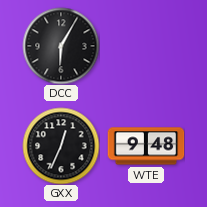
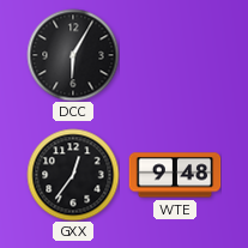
GXX: 12:34 -> 12:36
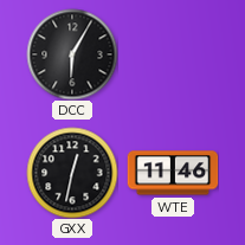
GXX: 12:36 -> 12:32
WTE: 9:48 -> 11:46
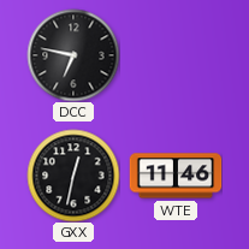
DCC: 6:05 -> 6:47
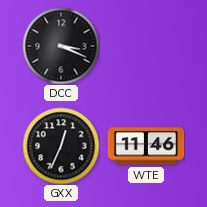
DCC: 6:47 -> 3:19
GXX: 12:32 -> 12:34
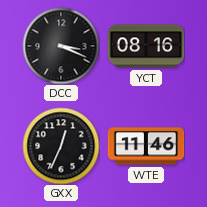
YCT: none -> 08:16
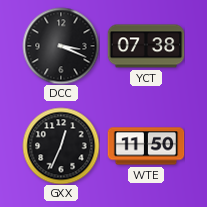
YCT: 08:16 -> 07:38
WTE: 11:46 -> 11:50
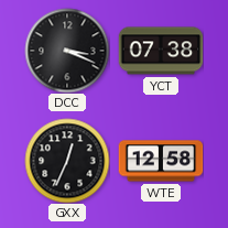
WTE: 11:50 -> 12:58
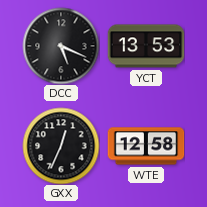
DCC: 3:19 -> 5:19
YCT: 07:38 -> 13:53
